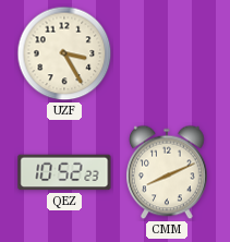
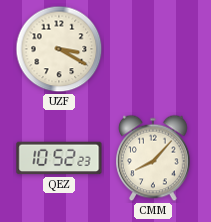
UZF: 3:25 -> 3:20
CMM: 8:11 -> 8:07
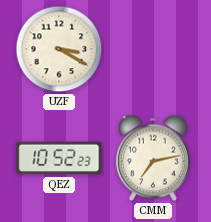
CMM: 8:07 -> 7:13
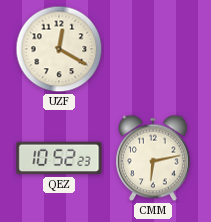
UZF: 3:20 -> 12:20
CMM: 7:13 -> 6:13
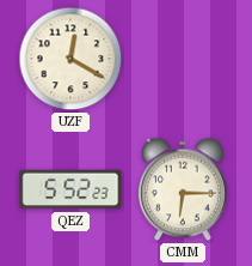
QEZ: 10:52 -> 5:52
CMM: 6:13 -> 6:15
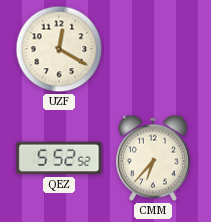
QEZ: 5:52:23 -> 5:52:52
CMM: 6:15 -> 6:37
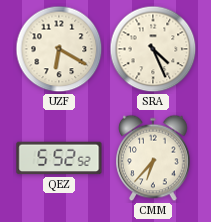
UZF: 12:20 -> 6:20
SRA: none -> 4:26
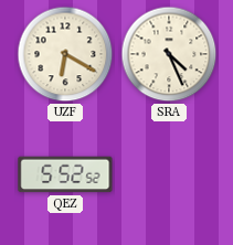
CMM: 6:37 -> none
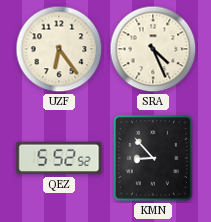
UZF: 6:20 -> 6:24
KMN: none -> 8:53
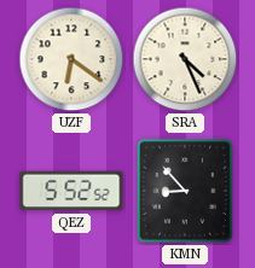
UZF: 6:24 -> 6:21
